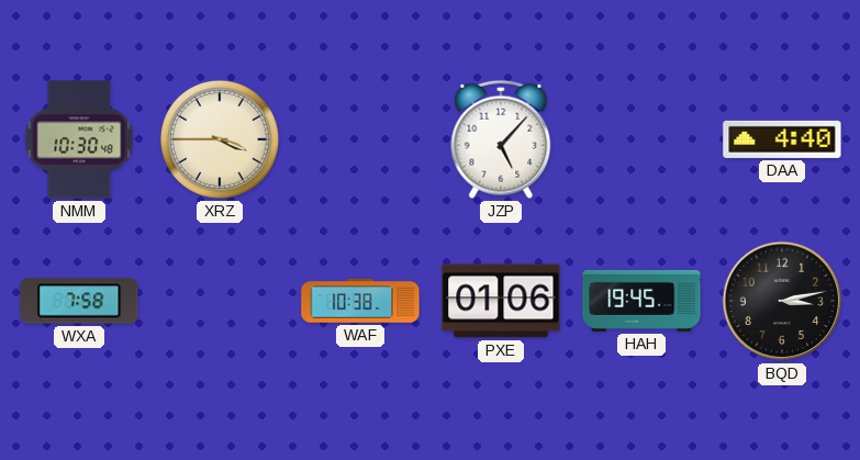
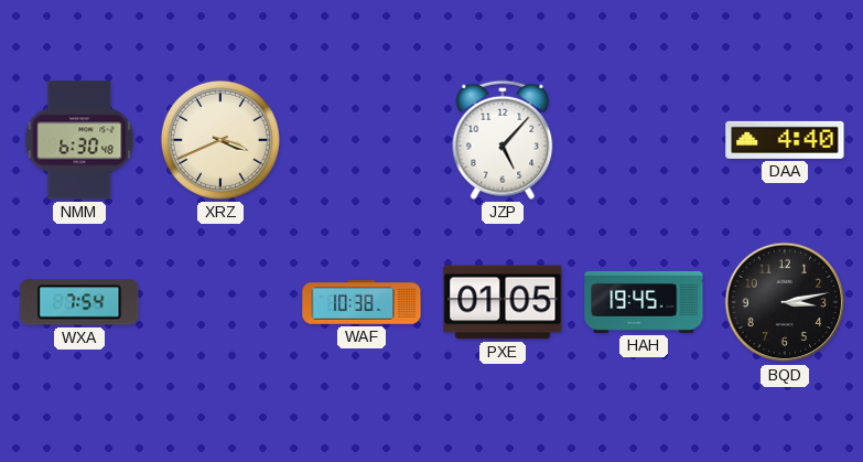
NMM: 10:30 -> 6:30
XRZ: 3:45 -> 3:41
WXA: 7:58 -> 7:54
PXE: 01:06 -> 01:05
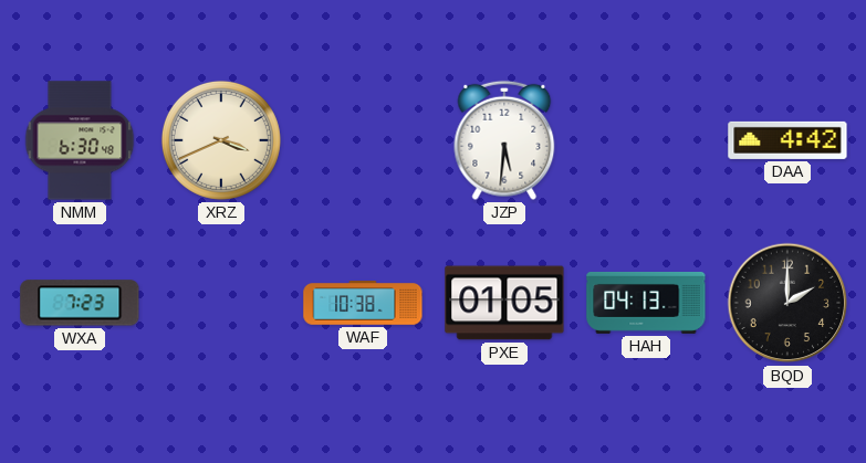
JZP: 5:07 -> 5:31
DAA: 4:40 -> 4:42
WXA: 7:54 -> 7:23
HAH: 19:45 -> 04:13
BQD: 3:13 -> 2:00
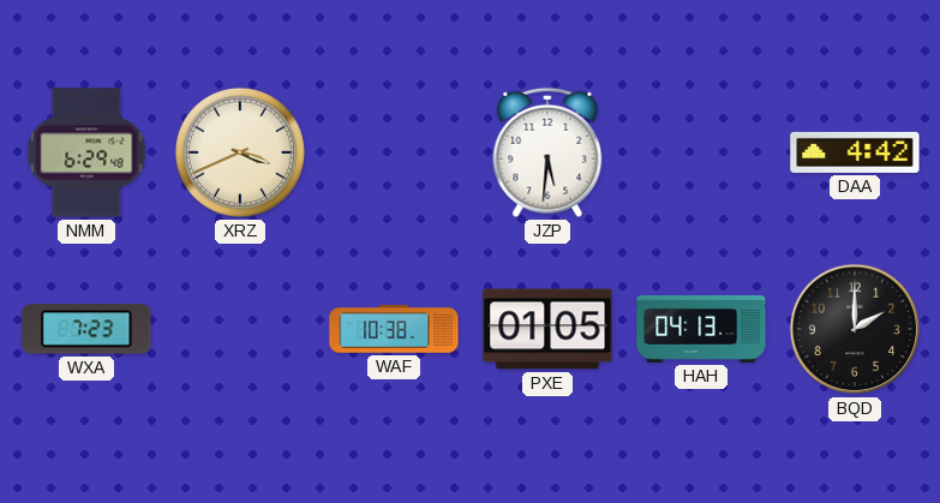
NMM: 6:30 -> 6:29
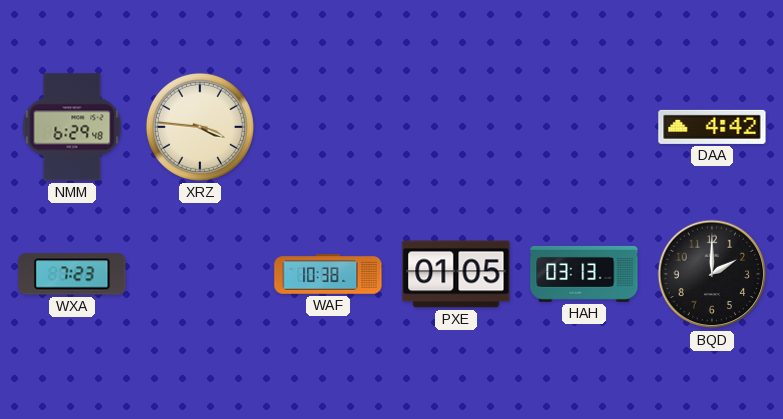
XRZ: 3:41 -> 3:46
JZP: 5:31 -> none
HAH: 04:13 -> 03:13
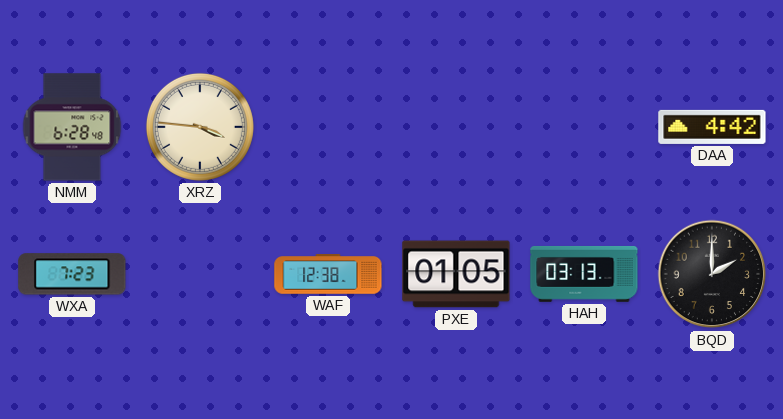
NMM: 6:29 -> 6:28
WAF: 10:38 -> 12:38
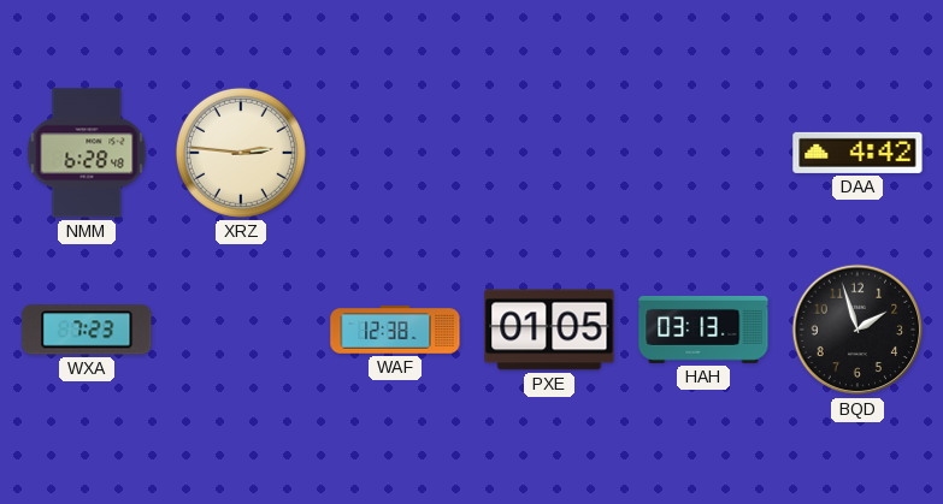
XRZ: 3:46 -> 2:46
BQD: 2:00 -> 1:57
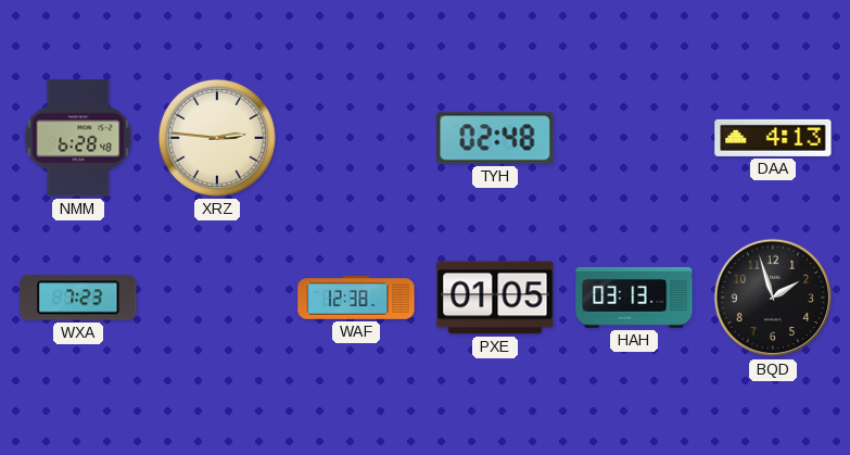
TYH: none -> 02:48
DAA: 4:42 -> 4:13
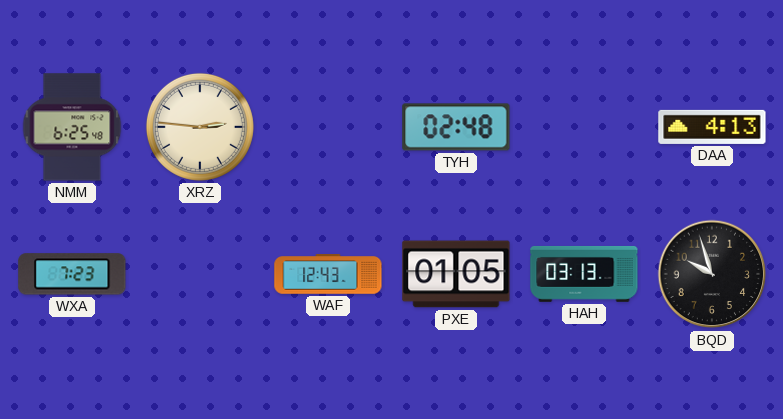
NMM: 6:28 -> 6:25
WAF: 12:38 -> 12:43
BQD: 1:57 -> 9:57
